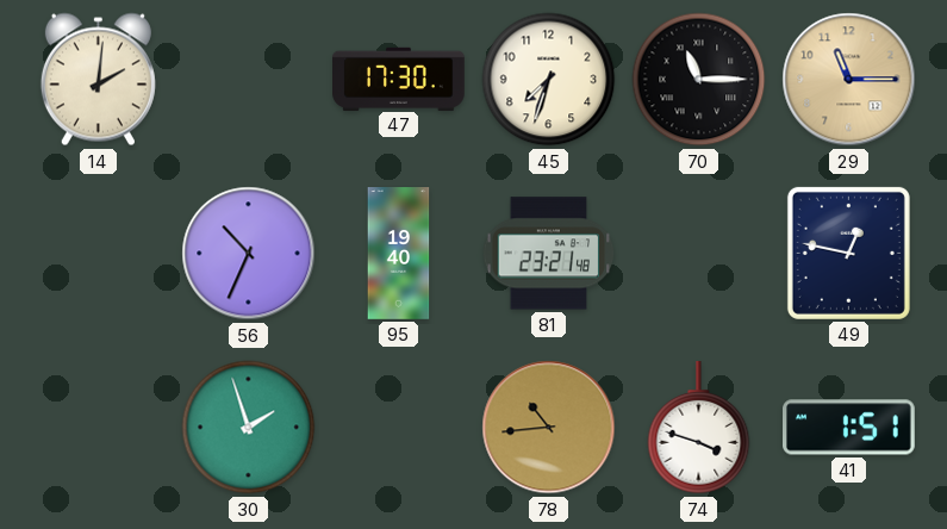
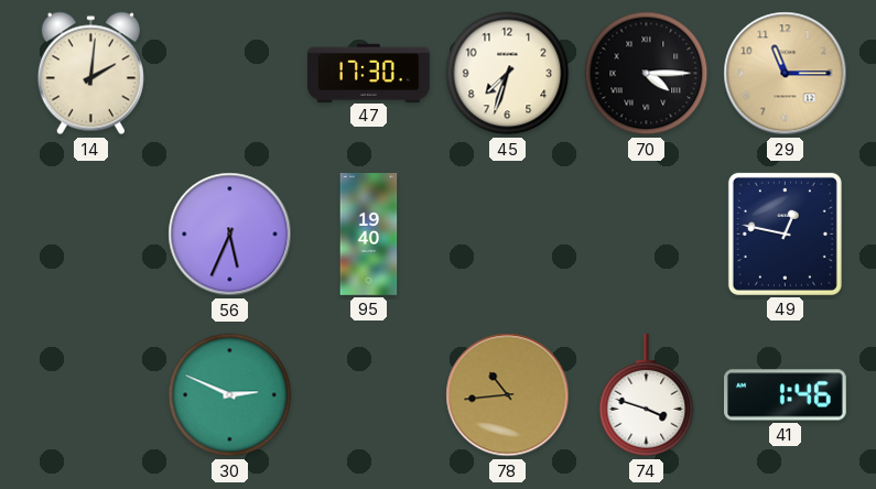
70: 11:15 -> 4:15
56: 10:34 -> 5:34
81: 23:21 -> none
30: 1:57 -> 2:49
41: 1:51 -> 1:46
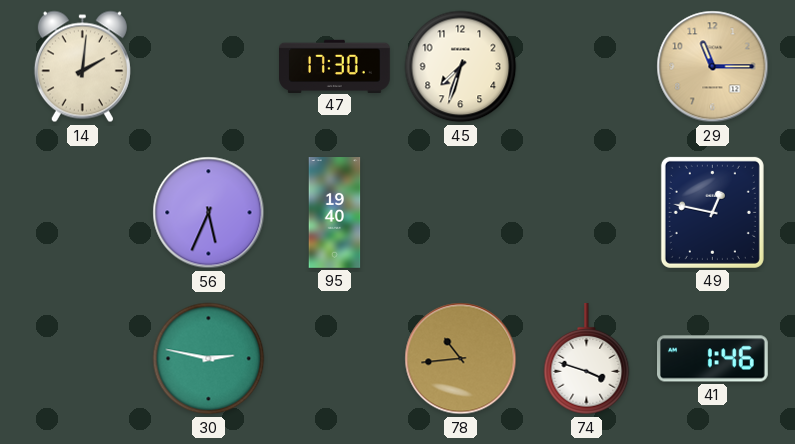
70: 4:15 -> none
30: 2:49 -> 2:47
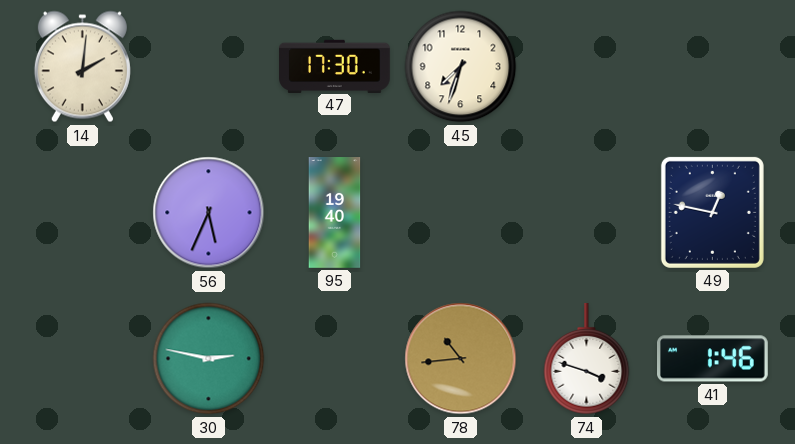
29: 11:15 -> none
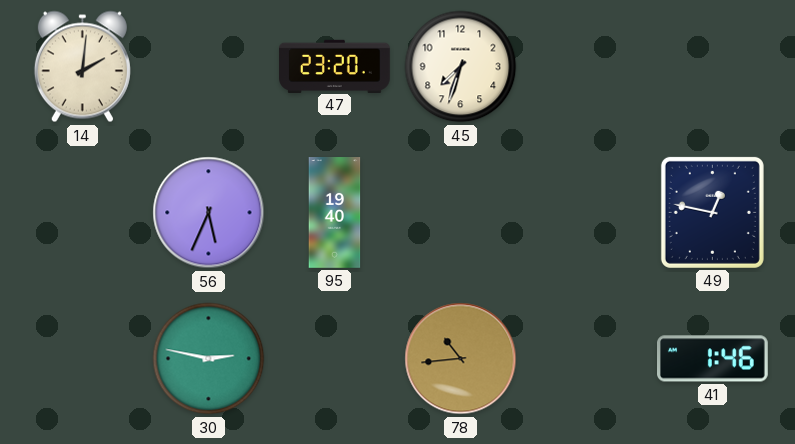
47: 17:30 -> 23:20
74: 3:48 -> none
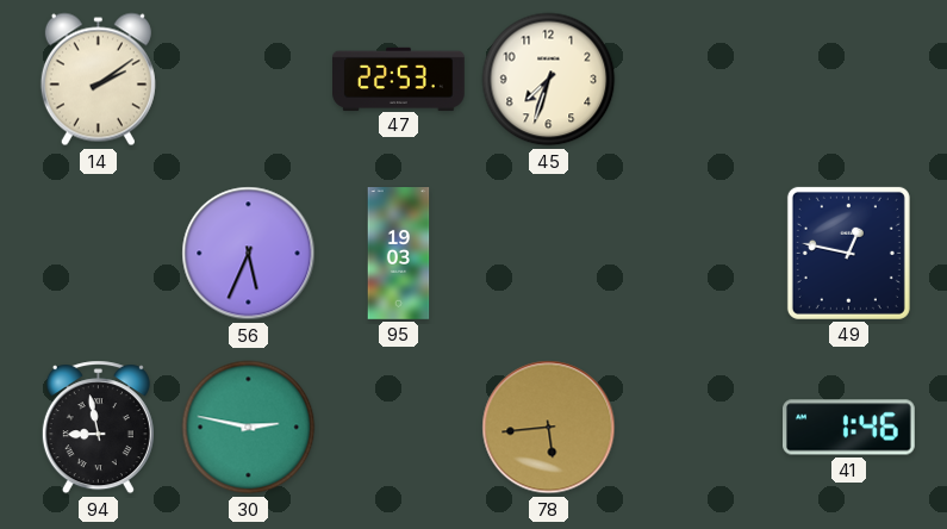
14: 2:01 -> 2:09
47: 23:20 -> 22:53
95: 19:40 -> 19:03
94: none -> 8:58
78: 10:44 -> 5:44
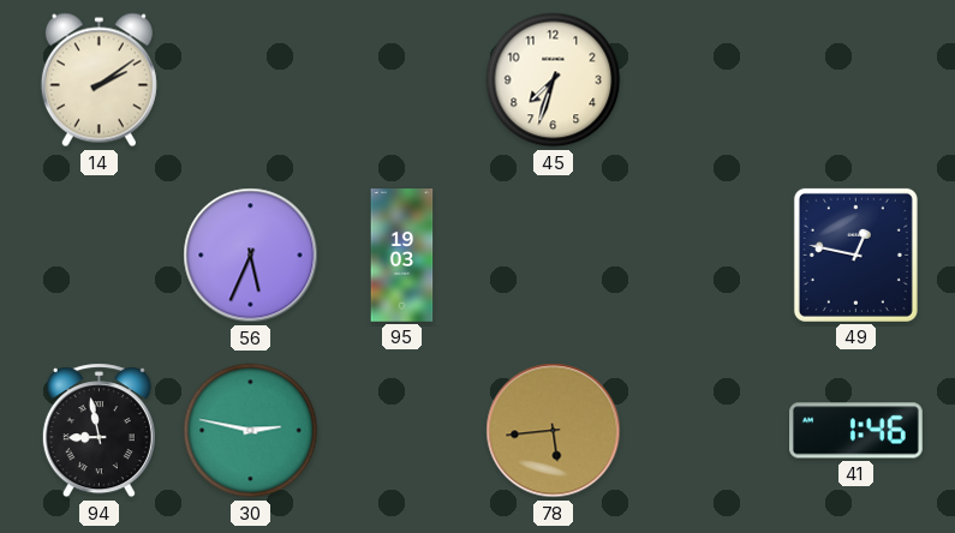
47: 22:53 -> none
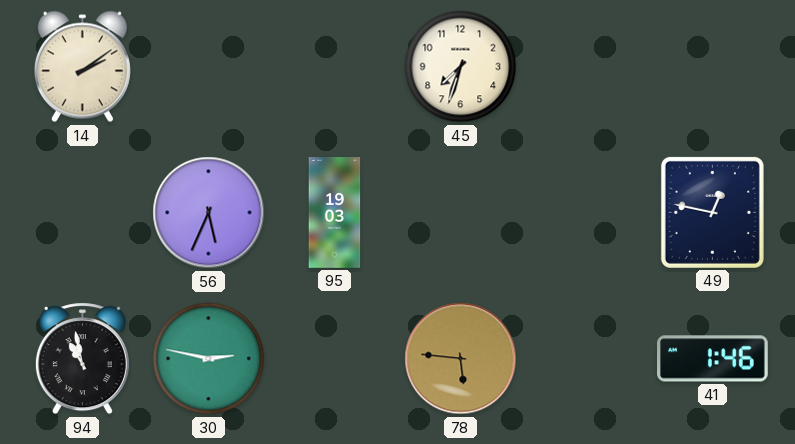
94: 8:58 -> 10:58
78: 5:44 -> 5:46
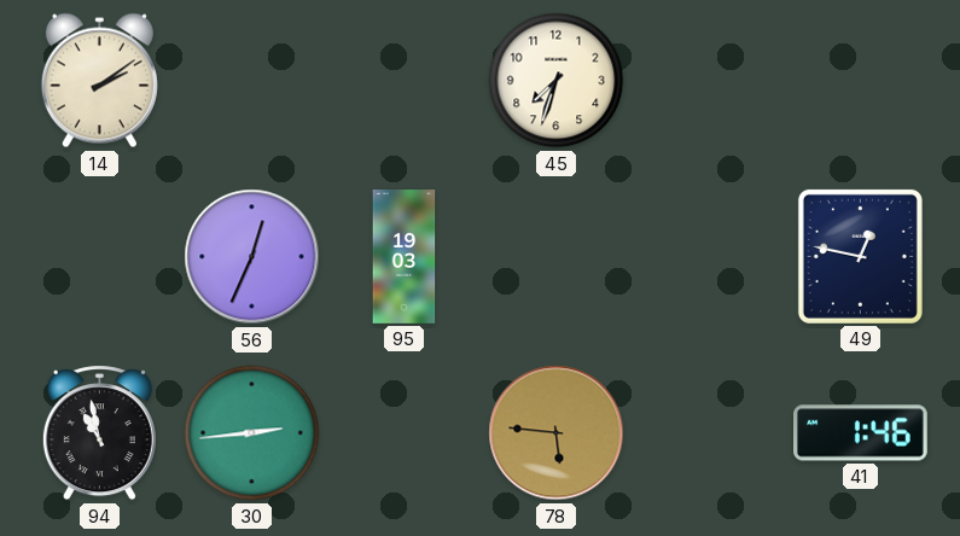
56: 5:34 -> 12:34
30: 2:47 -> 2:44
